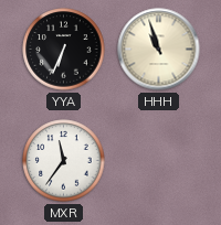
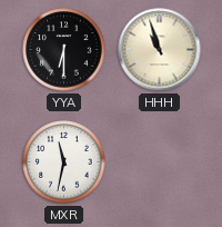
YYA: 6:34 -> 6:30
MXR: 11:36 -> 11:32
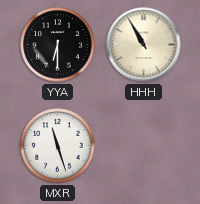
HHH: 10:57 -> 10:55
MXR: 11:32 -> 11:27
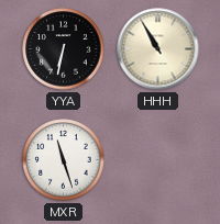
YYA: 6:30 -> 6:32
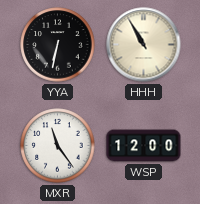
MXR: 11:27 -> 11:24
WSP: none -> 12:00
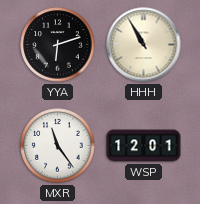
YYA: 6:32 -> 6:12
WSP: 12:00 -> 12:01
